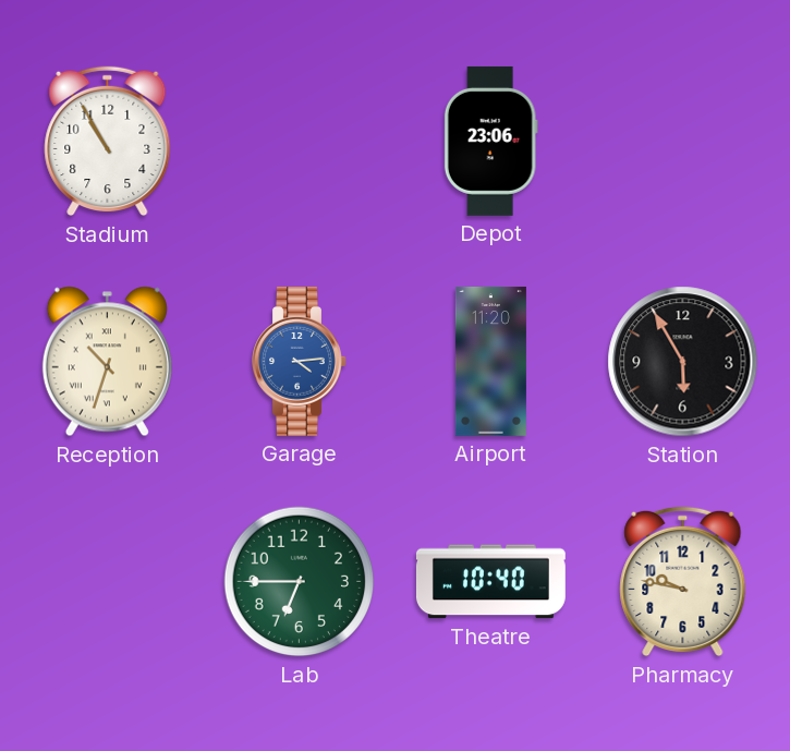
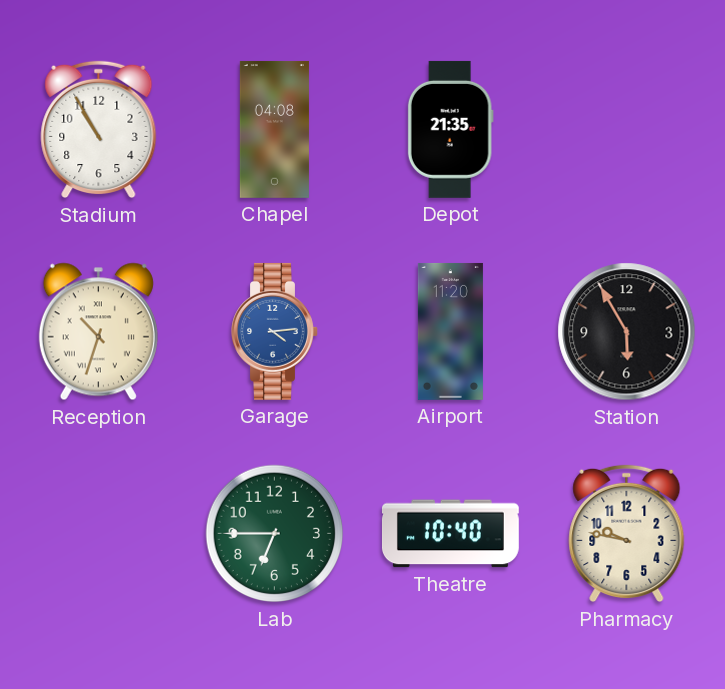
Chapel: none -> 04:08
Depot: 23:06 -> 21:35
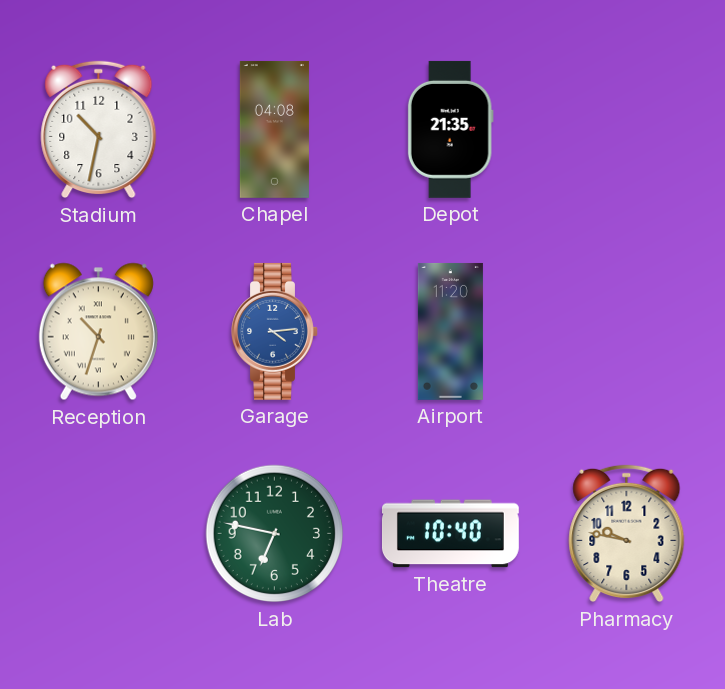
Stadium: 10:55 -> 10:32
Station: 5:55 -> none
Lab: 6:45 -> 6:47
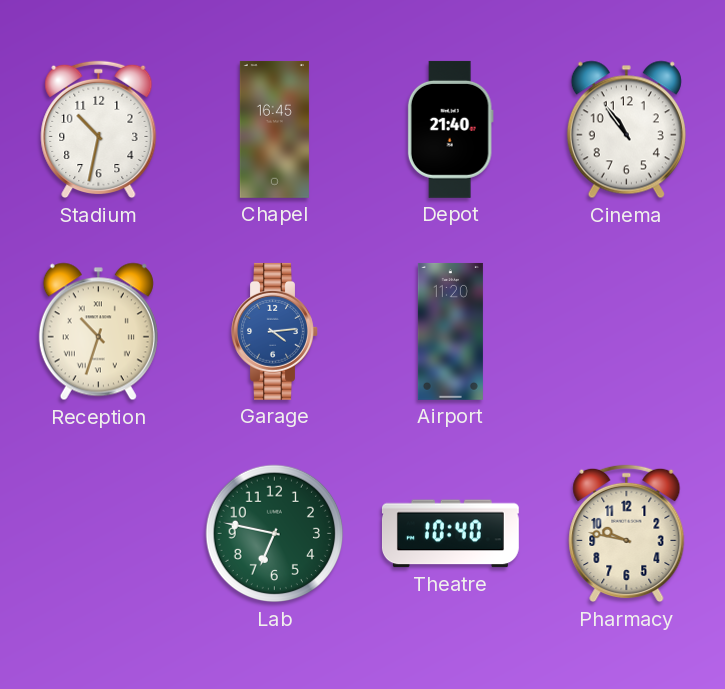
Chapel: 04:08 -> 16:45
Depot: 21:35 -> 21:40
Cinema: none -> 10:54
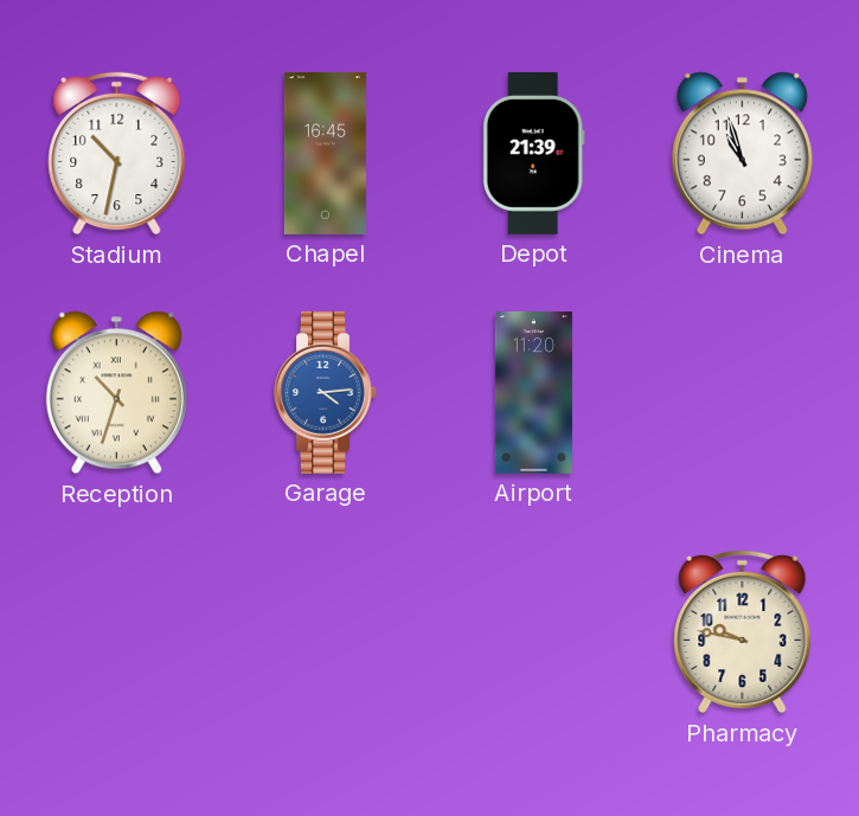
Depot: 21:40 -> 21:39
Cinema: 10:54 -> 10:57
Lab: 6:47 -> none
Theatre: 10:40 -> none
